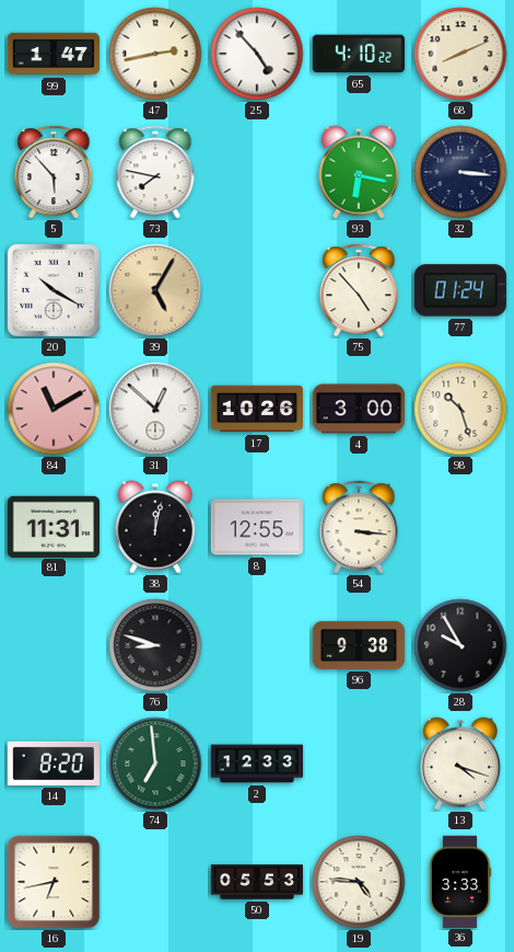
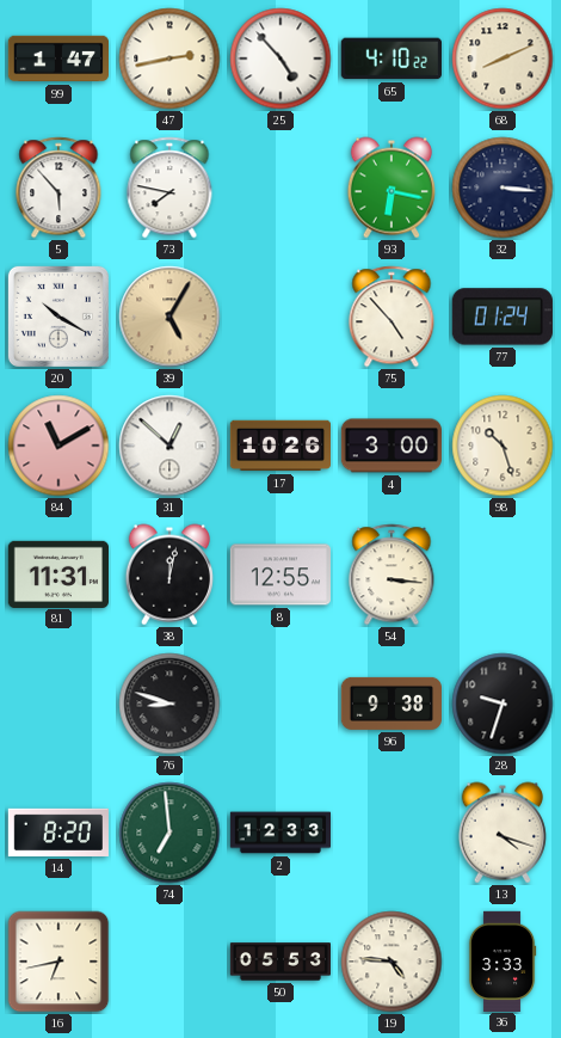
28: 9:55 -> 9:33
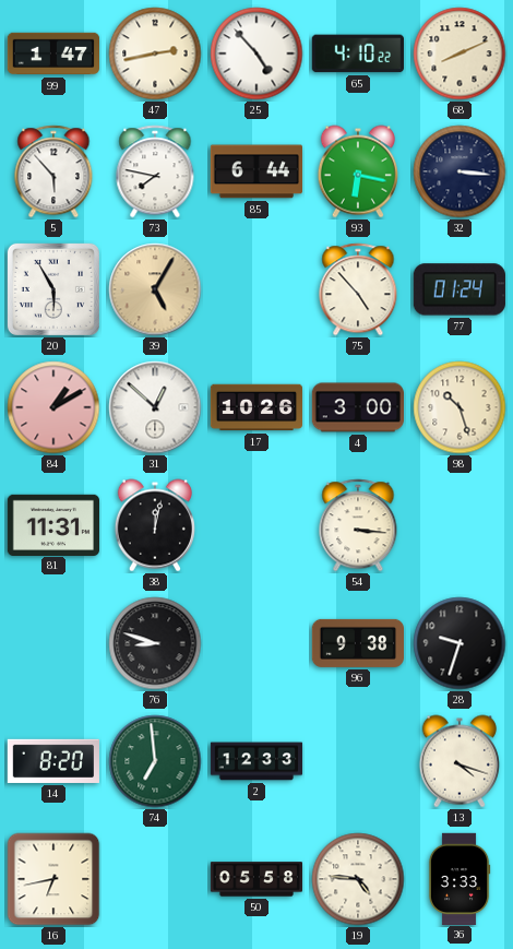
85: none -> 6:44
20: 10:20 -> 5:55
84: 11:10 -> 1:10
8: 12:55 -> none
50: 05:53 -> 05:58
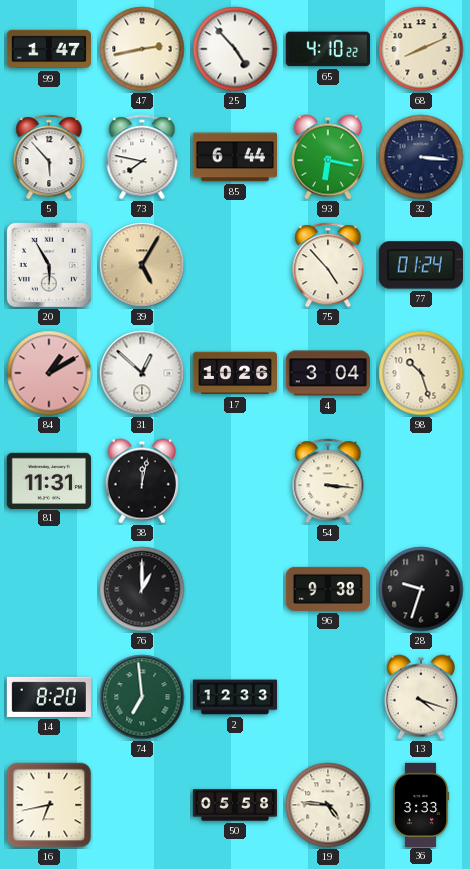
4: 3:00 -> 3:04
76: 8:48 -> 1:00
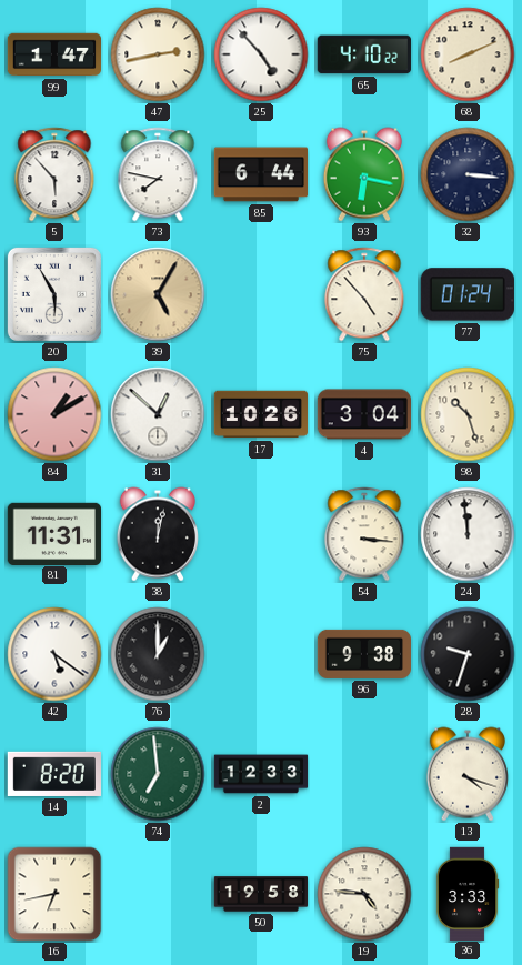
24: none -> 11:59
42: none -> 5:21
50: 05:58 -> 19:58
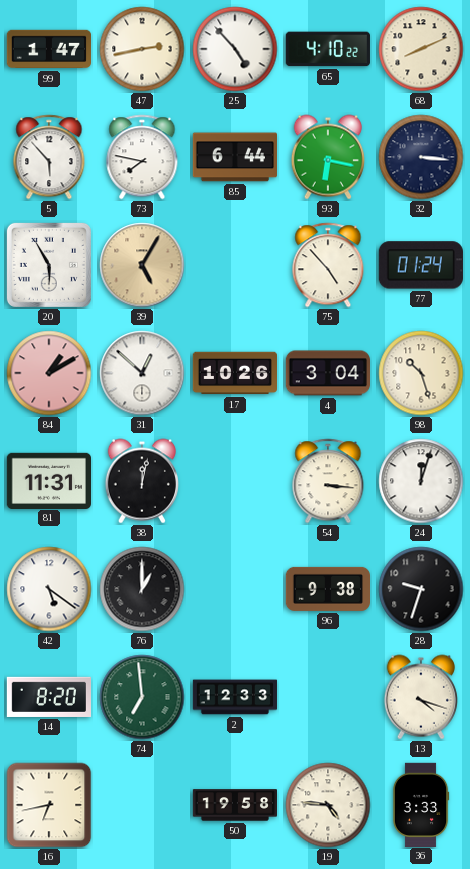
24: 11:59 -> 12:03
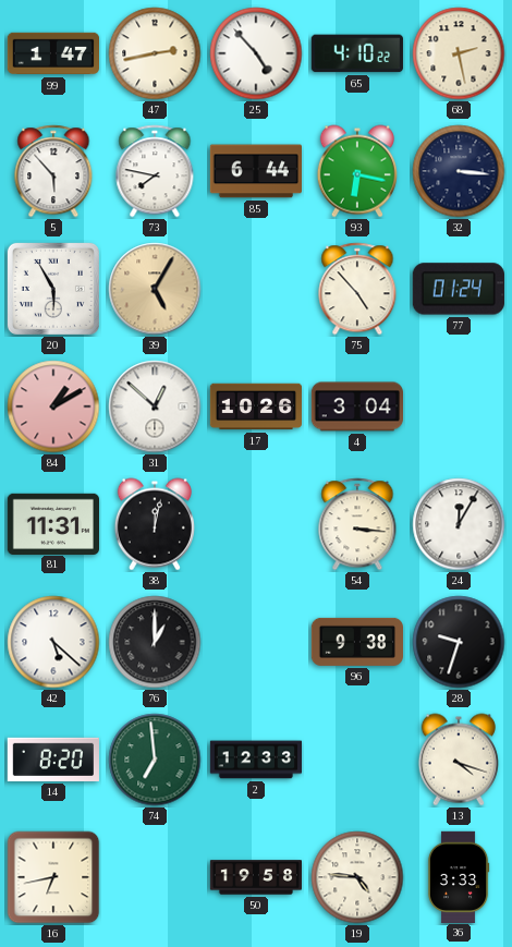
68: 8:11 -> 2:28
98: 10:27 -> none
24: 12:03 -> 12:05
42: 5:21 -> 5:22
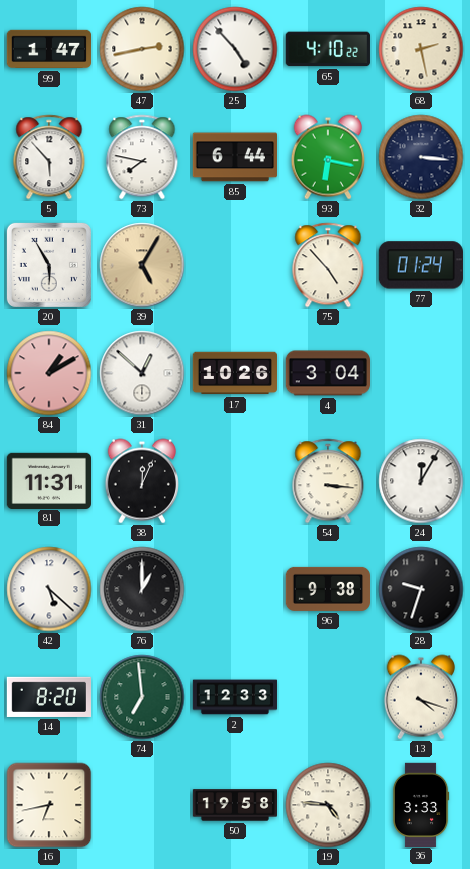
38: 12:02 -> 12:04
